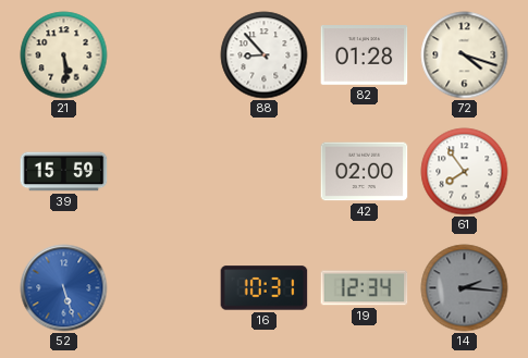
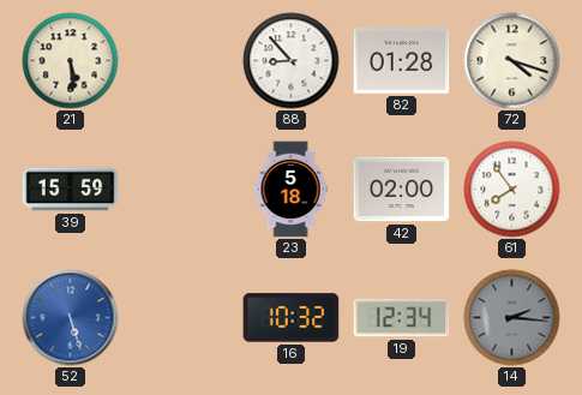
23: none -> 5:18
16: 10:31 -> 10:32
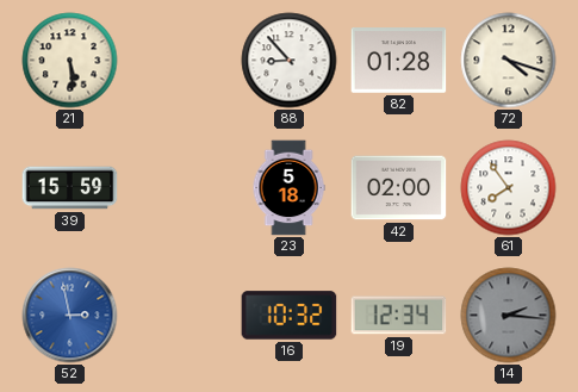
52: 5:27 -> 2:58
